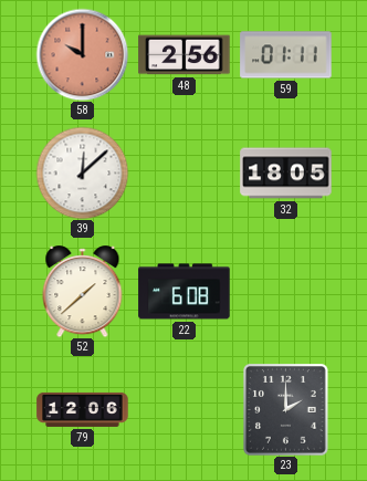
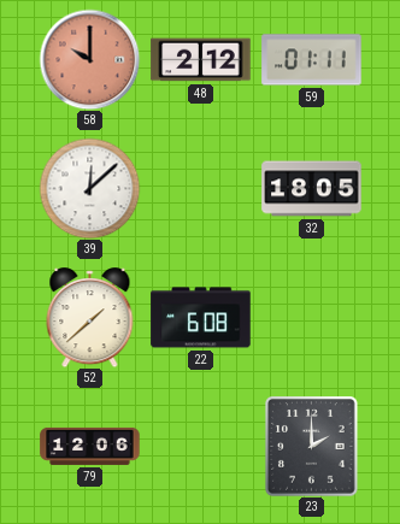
48: 2:56 -> 2:12
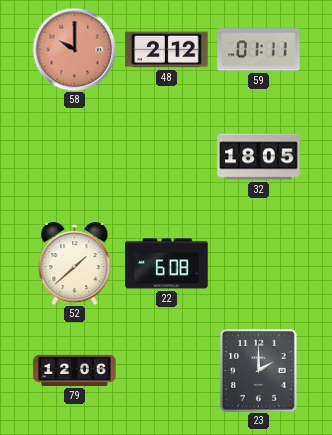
39: 12:08 -> none
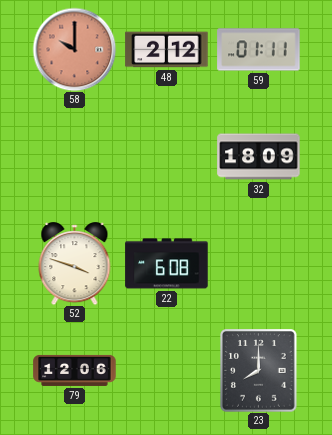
32: 18:05 -> 18:09
52: 1:38 -> 3:48
23: 2:00 -> 8:00
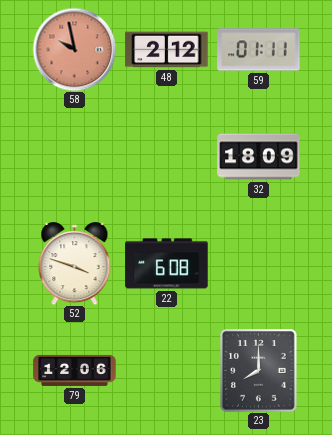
58: 10:00 -> 9:58
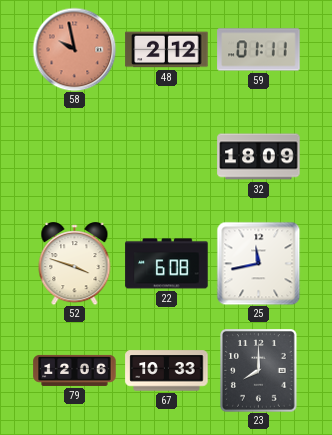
25: none -> 11:43
67: none -> 10:33
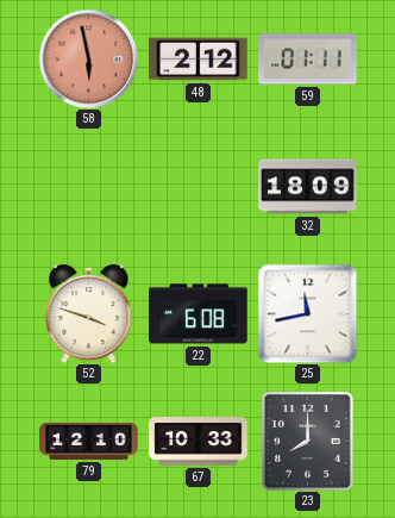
58: 9:58 -> 5:58
79: 12:06 -> 12:10
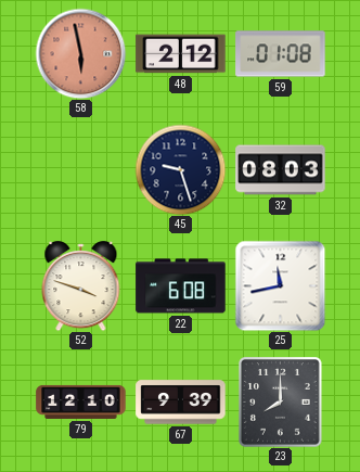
59: 01:11 -> 01:08
45: none -> 9:27
32: 18:09 -> 08:03
67: 10:33 -> 9:39
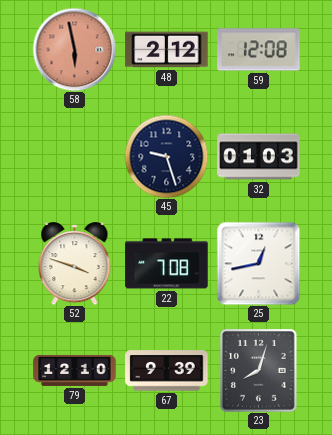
59: 01:08 -> 12:08
32: 08:03 -> 01:03
22: 6:08 -> 7:08
25: 11:43 -> 12:43
23: 8:00 -> 8:03
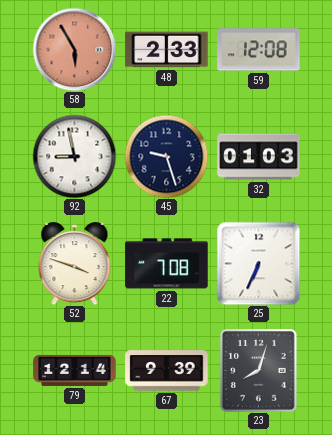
58: 5:58 -> 5:55
48: 2:12 -> 2:33
92: none -> 8:58
25: 12:43 -> 6:34
79: 12:10 -> 12:14
